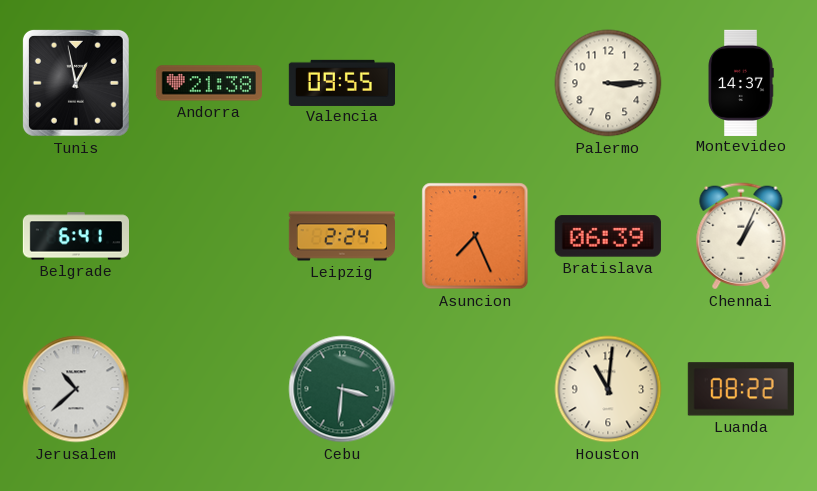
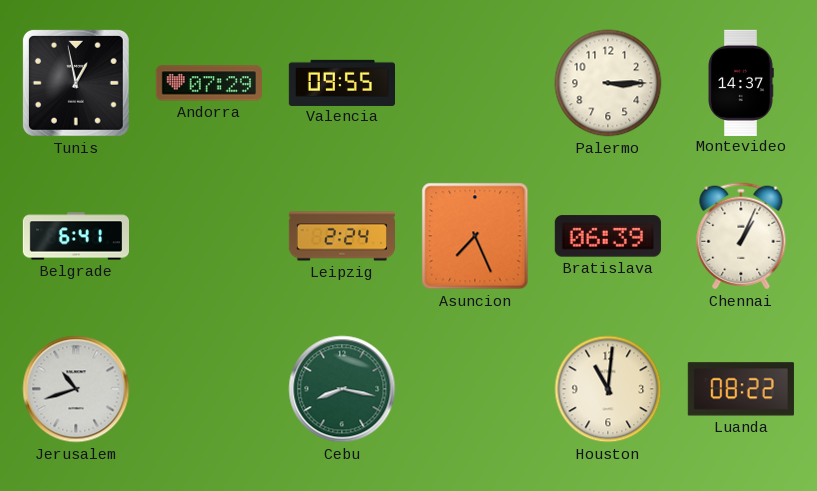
Andorra: 21:38 -> 07:29
Jerusalem: 10:38 -> 10:42
Cebu: 3:31 -> 8:17
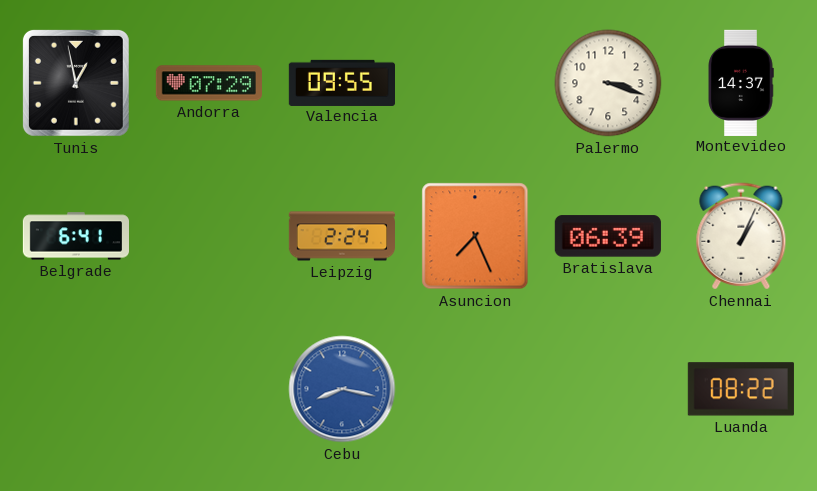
Palermo: 3:15 -> 3:18
Jerusalem: 10:42 -> none
Cebu dial: green -> blue
Houston: 11:01 -> none
